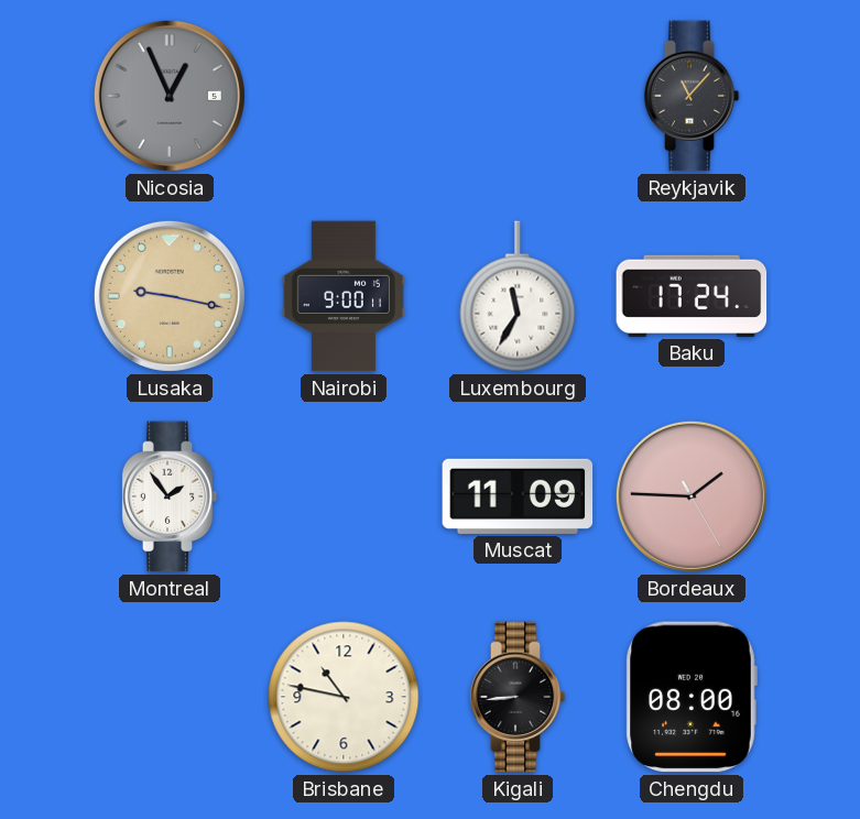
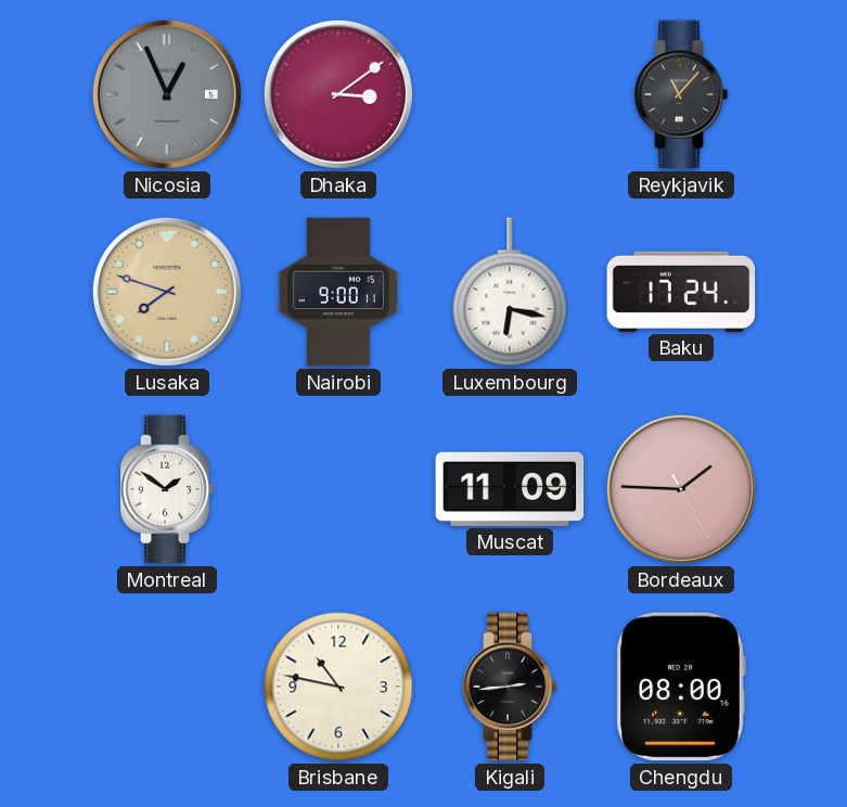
Dhaka: none -> 3:09
Lusaka: 9:17 -> 7:48
Luxembourg: 11:35 -> 6:17
Montreal: 1:54 -> 1:51
Kigali: 8:44 -> 2:44
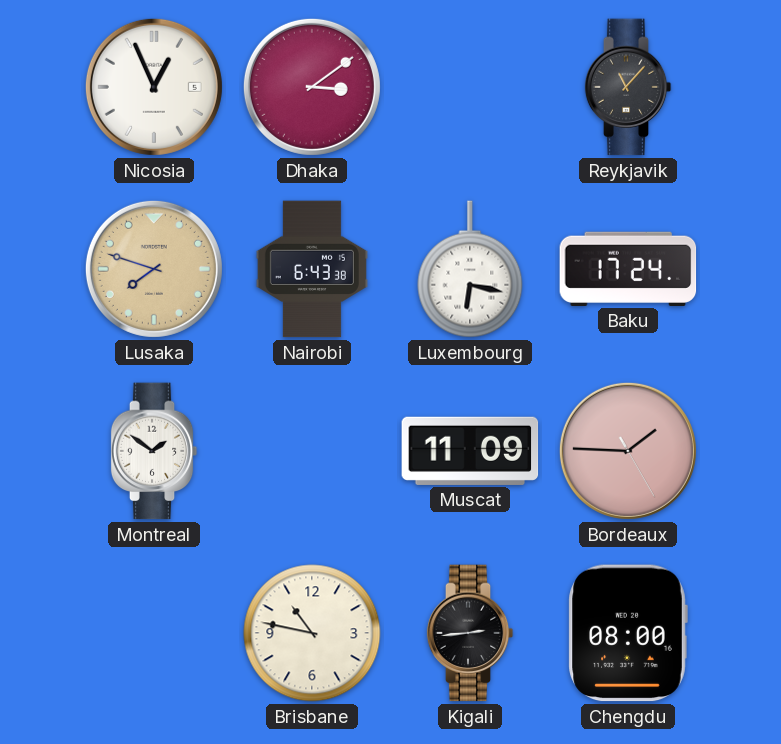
Nicosia dial: grey -> white
Nairobi: 9:00 -> 6:43
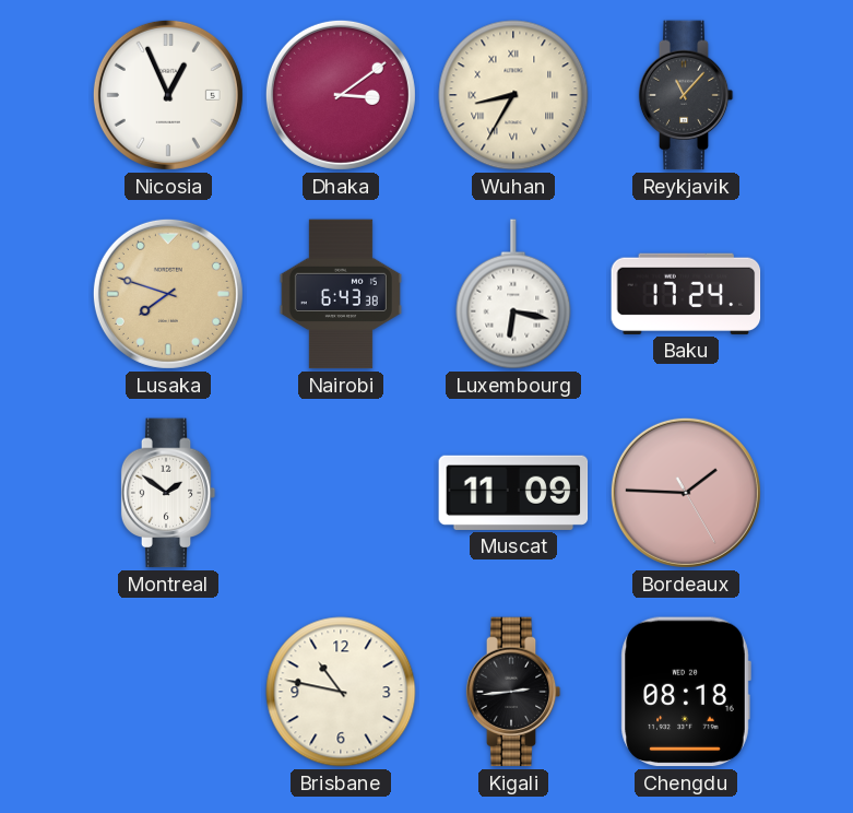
Wuhan: none -> 8:35
Chengdu: 08:00 -> 08:18
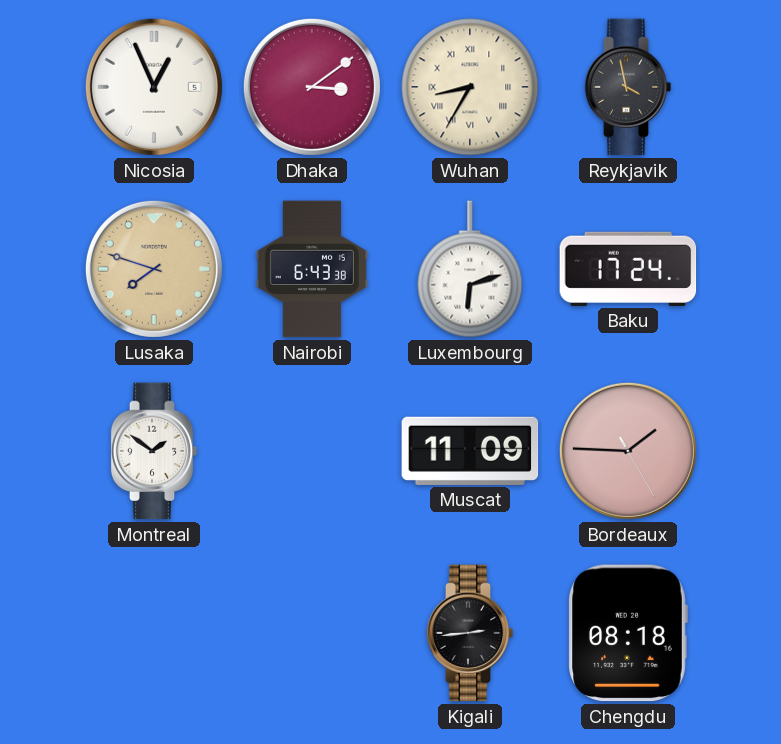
Reykjavik: 11:07 -> 3:58
Luxembourg: 6:17 -> 6:12
Brisbane: 10:47 -> none
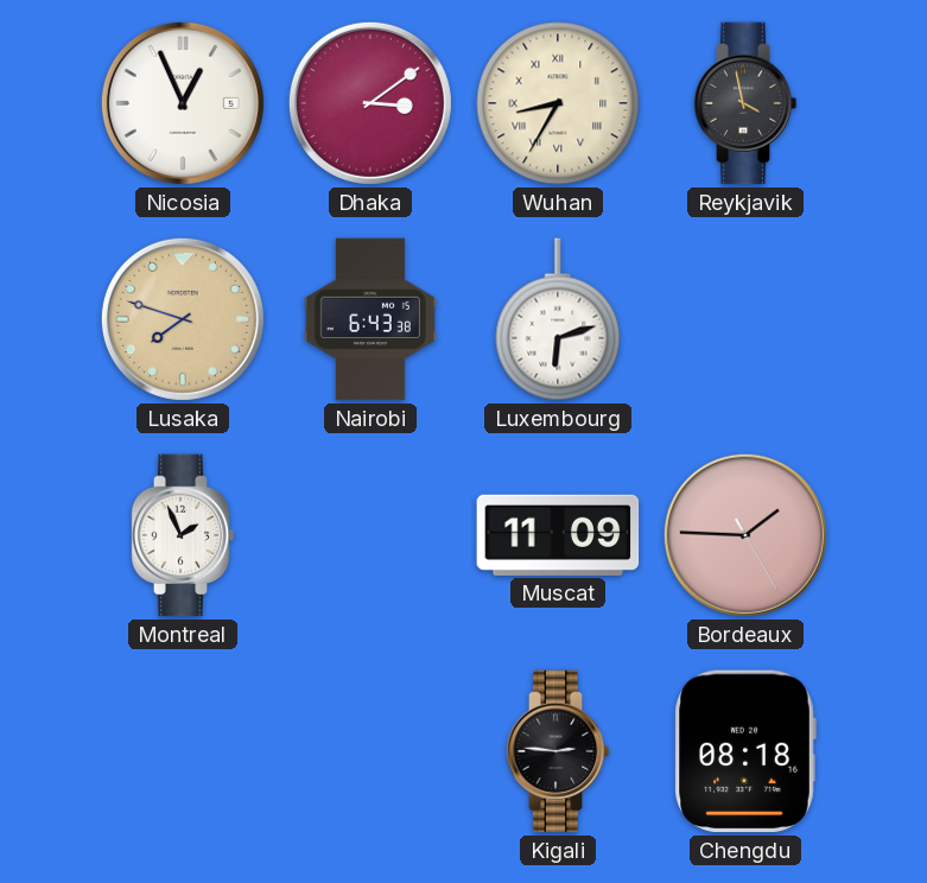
Baku: 17:24 -> none
Montreal: 1:51 -> 1:56
Kigali: 2:44 -> 2:46
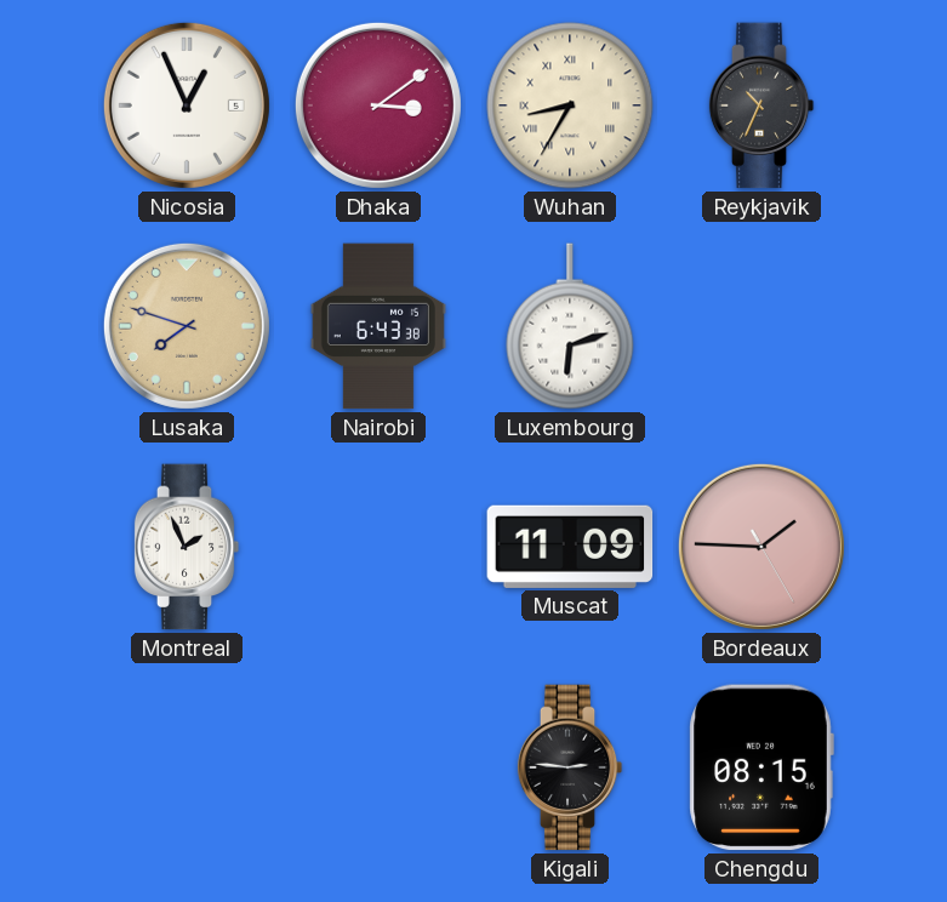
Reykjavik: 3:58 -> 10:34
Chengdu: 08:18 -> 08:15
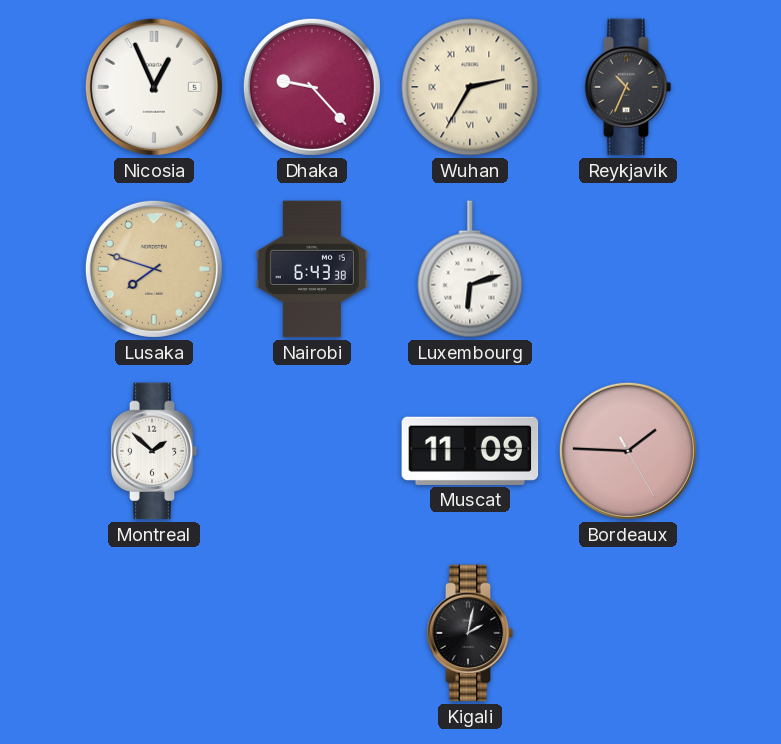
Dhaka: 3:09 -> 9:23
Wuhan: 8:35 -> 2:35
Montreal: 1:56 -> 1:52
Kigali: 2:46 -> 2:02
Chengdu: 08:15 -> none
